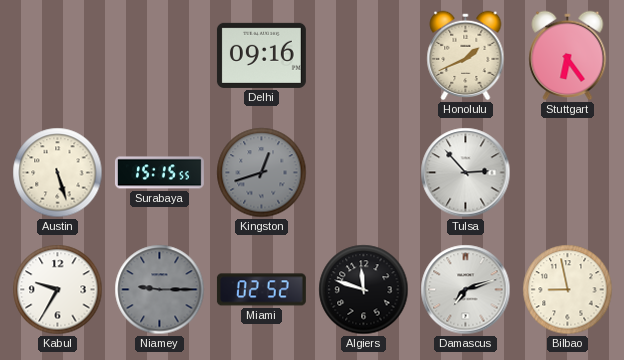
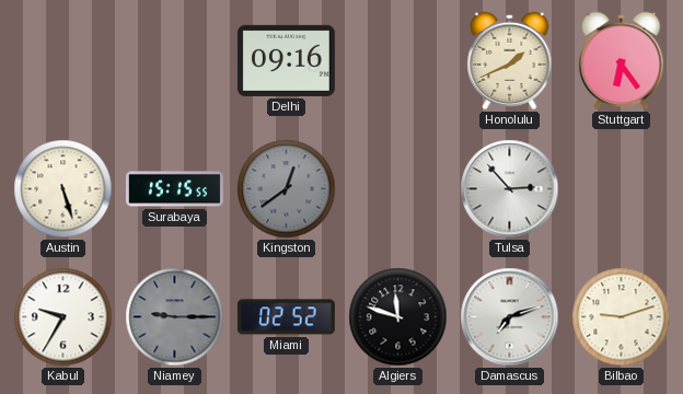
Kingston: 12:42 -> 12:39
Bilbao: 8:58 -> 9:12
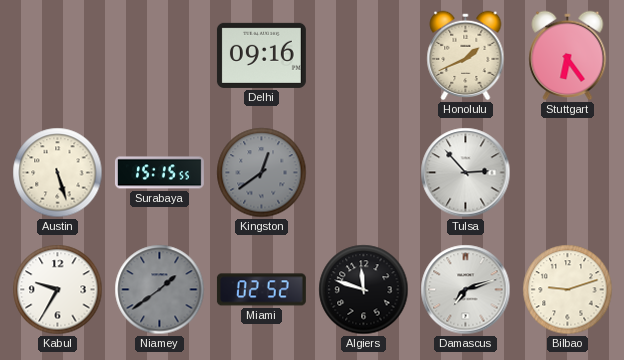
Niamey: 9:15 -> 1:39
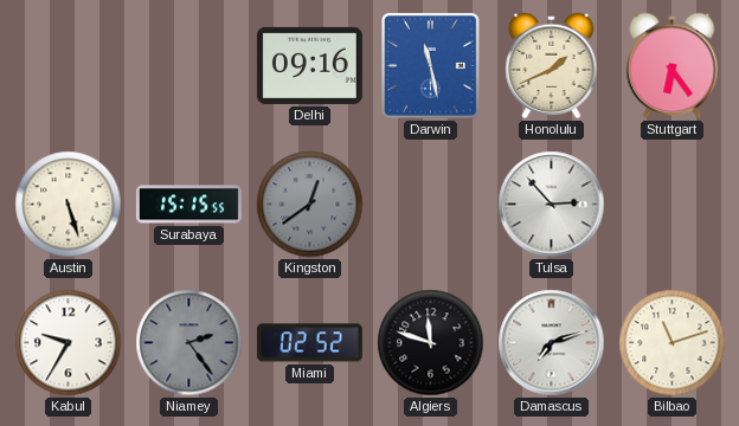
Darwin: none -> 11:28
Niamey: 1:39 -> 2:24
Bilbao: 9:12 -> 11:12
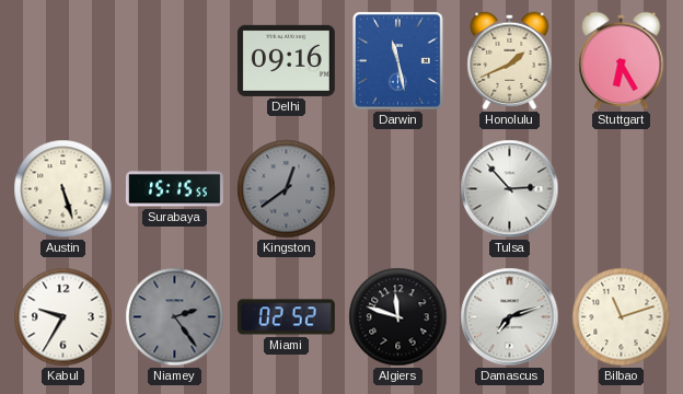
Stuttgart: 6:24 -> 6:25
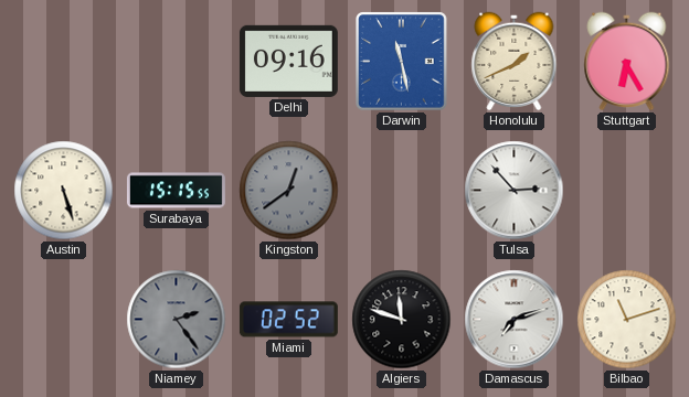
Kabul: 9:35 -> none
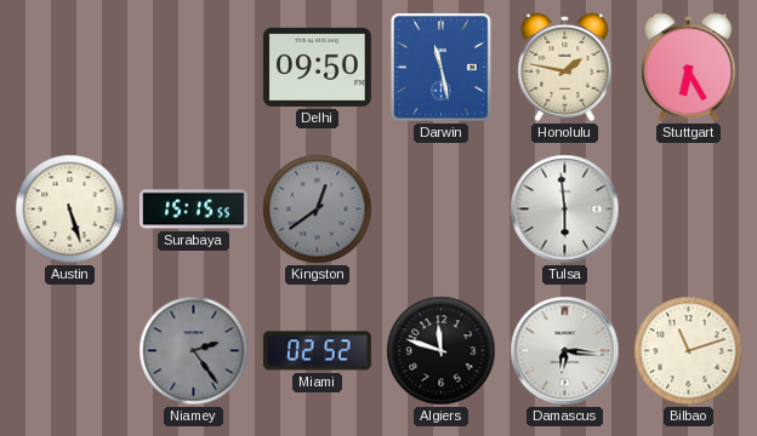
Delhi: 09:16 -> 09:50
Honolulu: 1:41 -> 1:47
Tulsa: 2:53 -> 5:59
Damascus: 7:12 -> 6:16
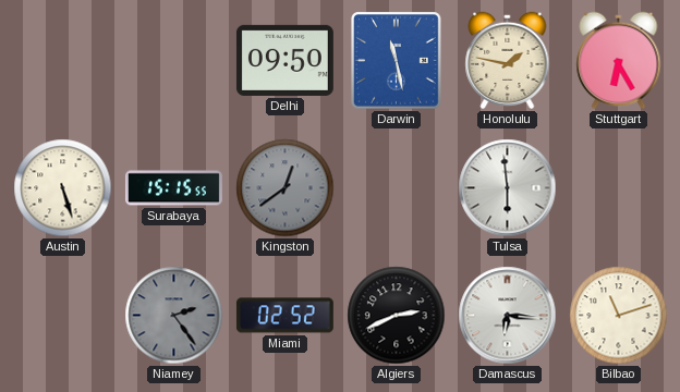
Algiers: 11:48 -> 2:41
